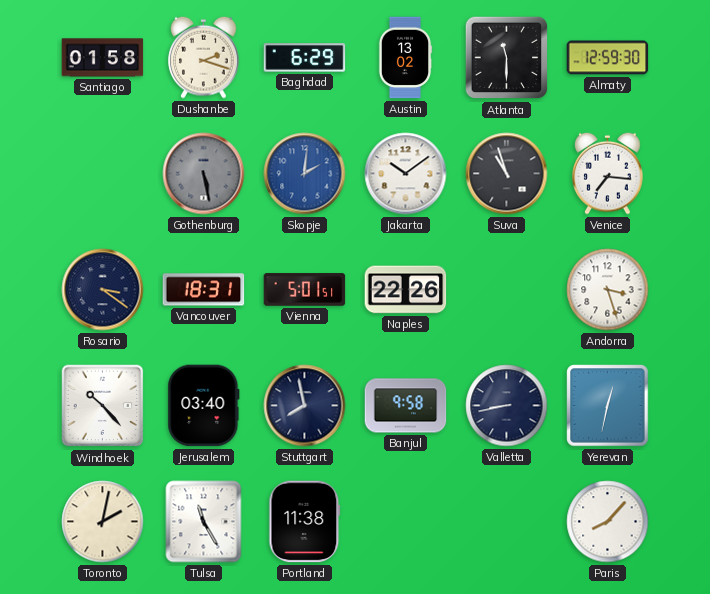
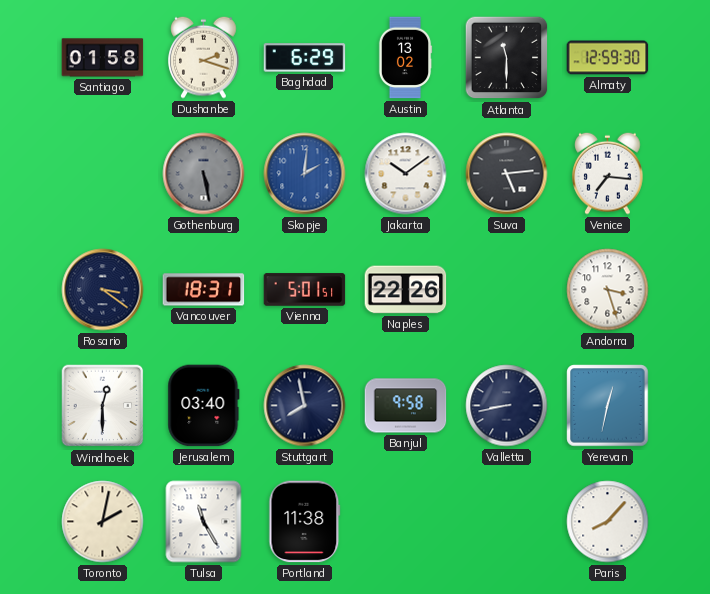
Suva: 10:57 -> 5:14
Windhoek: 10:23 -> 12:30
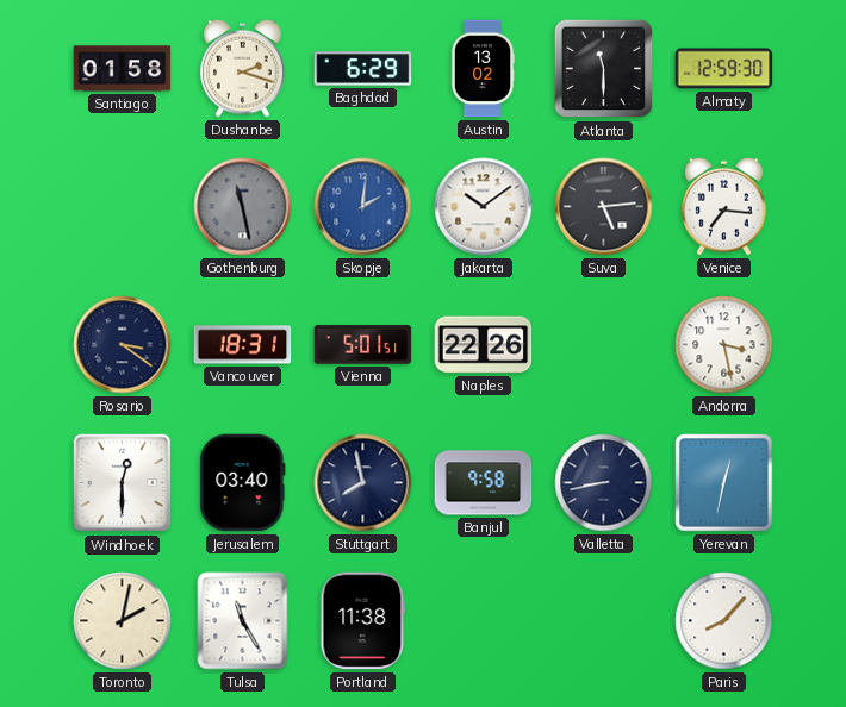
Gothenburg: 5:28 -> 11:28
Andorra: 3:27 -> 3:28
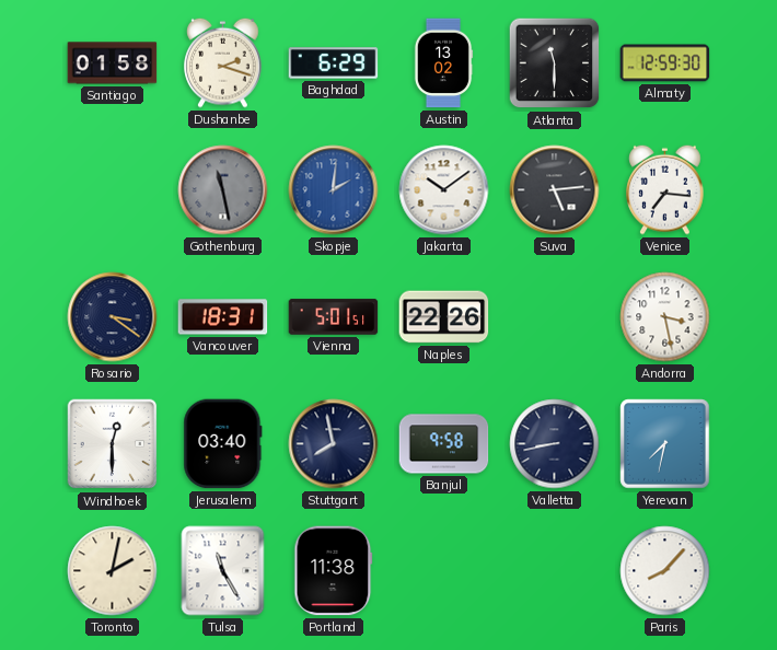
Yerevan: 12:32 -> 7:32
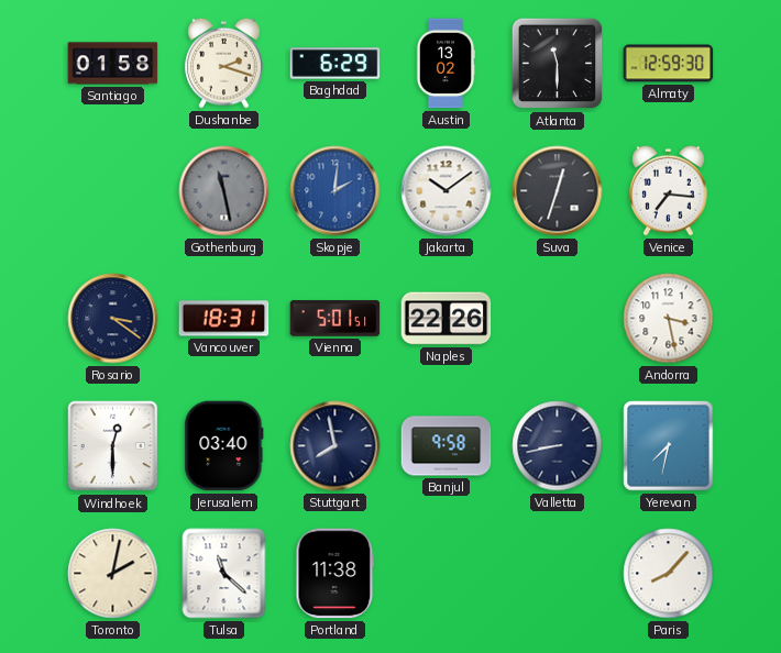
Suva: 5:14 -> 12:33
Tulsa: 11:25 -> 11:22
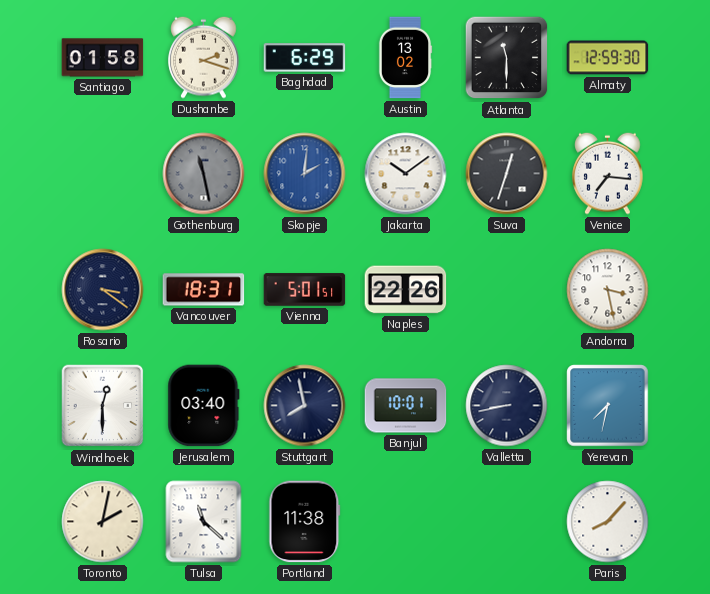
Banjul: 9:58 -> 10:01
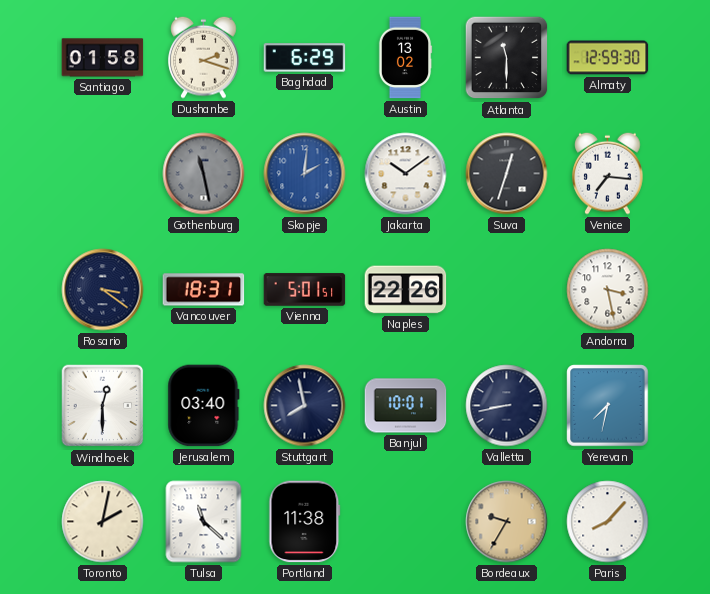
Bordeaux: none -> 9:35
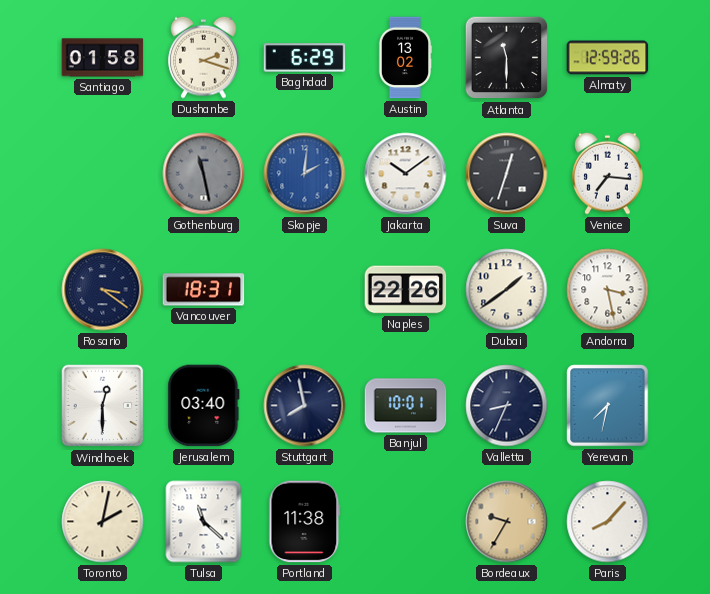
Almaty: 12:59:30 -> 12:59:26
Vienna: 5:01 -> none
Dubai: none -> 1:39
Valletta: 8:43 -> 8:34
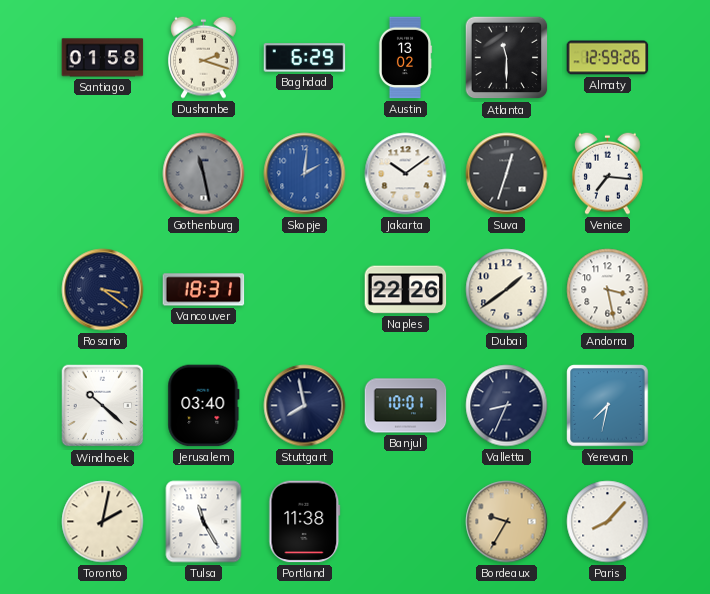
Windhoek: 12:30 -> 10:22
Tulsa: 11:22 -> 11:25
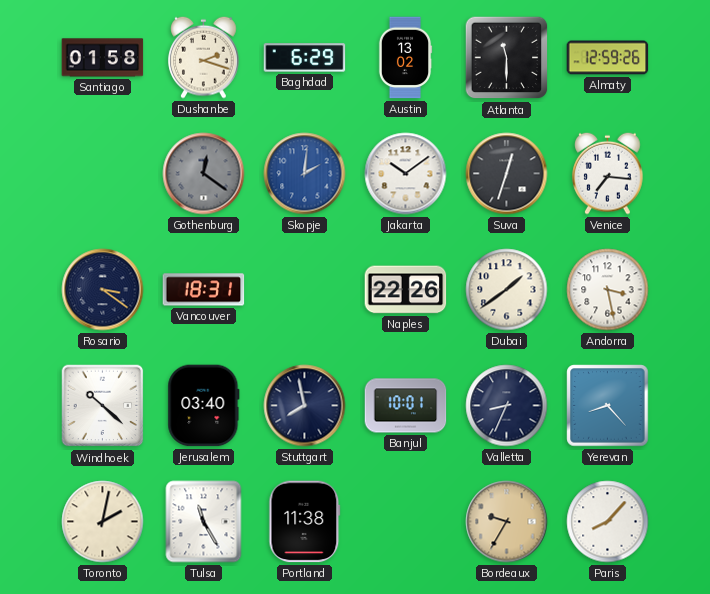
Gothenburg: 11:28 -> 12:21
Yerevan: 7:32 -> 8:23
